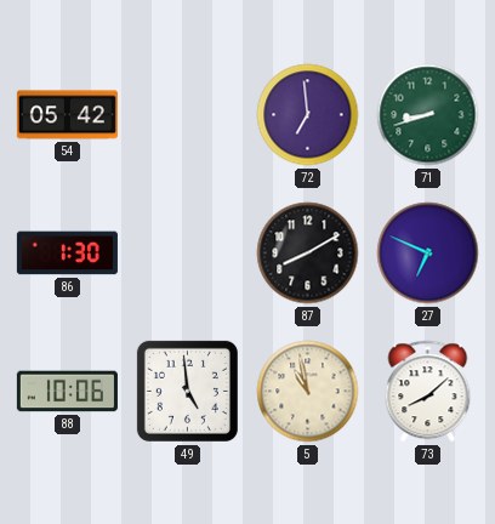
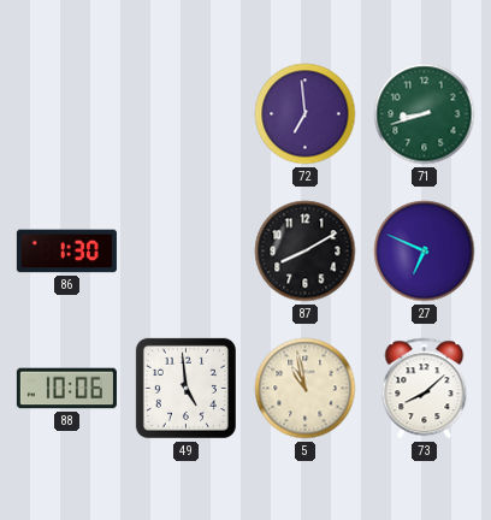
54: 05:42 -> none
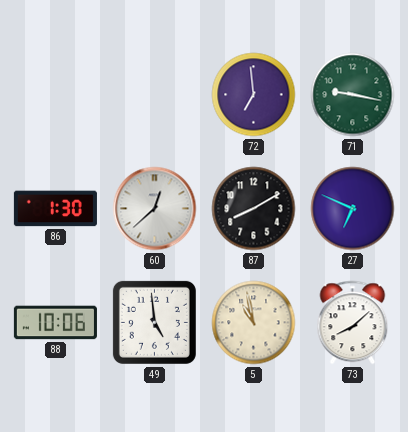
71: 8:42 -> 9:17
60: none -> 12:38
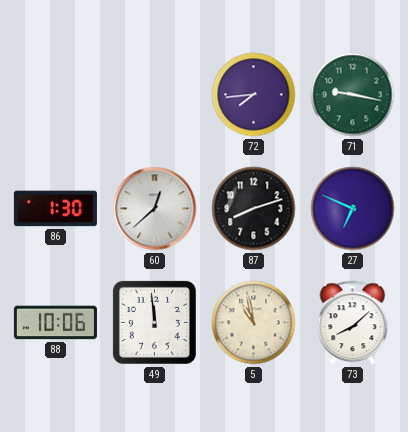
72: 6:59 -> 7:44
87: 8:10 -> 8:12
49: 4:59 -> 11:59
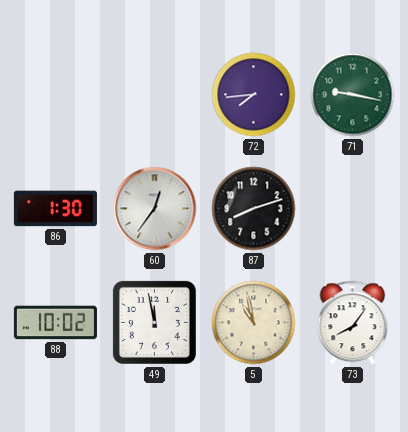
60: 12:38 -> 12:36
27: 6:49 -> none
88: 10:06 -> 10:02
49: 11:59 -> 11:58
73: 8:08 -> 8:06
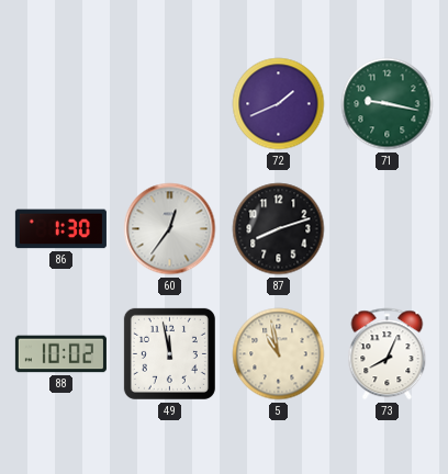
72: 7:44 -> 1:41
73: 8:06 -> 8:04
